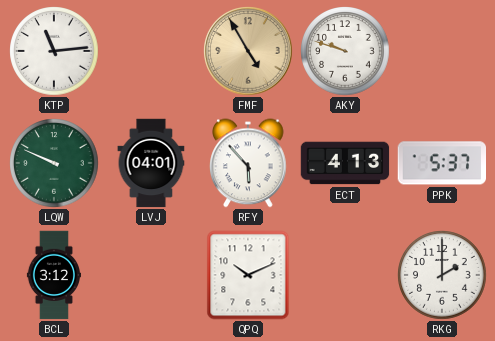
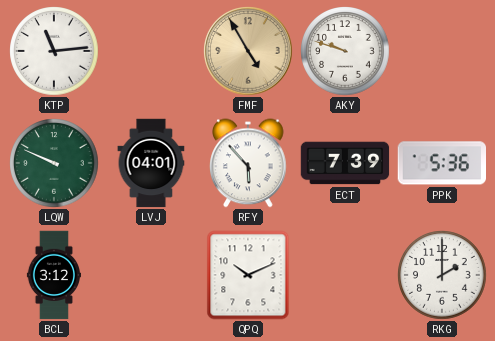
ECT: 4:13 -> 7:39
PPK: 5:37 -> 5:36
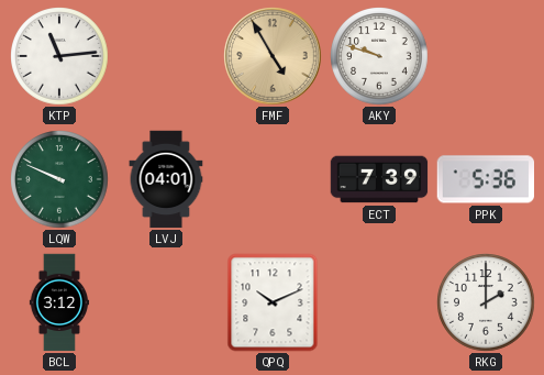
RFY: 5:53 -> none
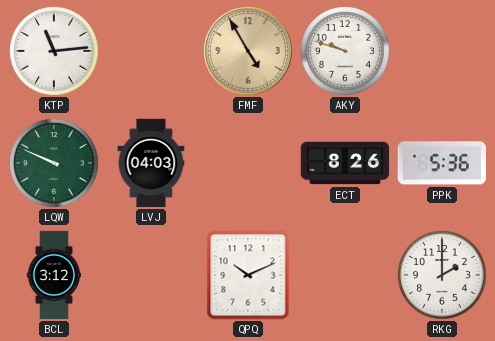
LVJ: 04:01 -> 04:03
ECT: 7:39 -> 8:26
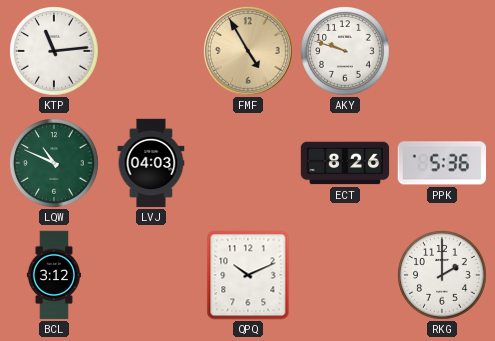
LQW: 9:49 -> 10:49
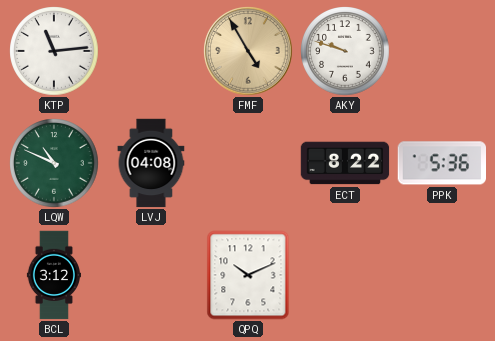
LVJ: 04:03 -> 04:08
ECT: 8:26 -> 8:22
RKG: 2:00 -> none
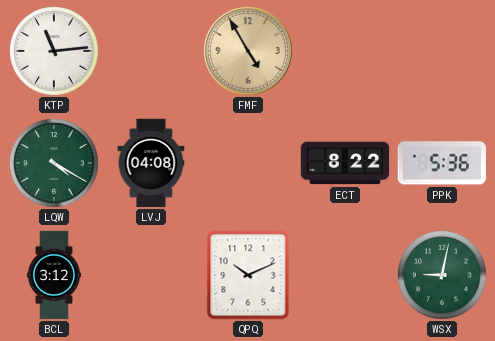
AKY: 9:48 -> none
LQW: 10:49 -> 4:20
WSX: none -> 9:02
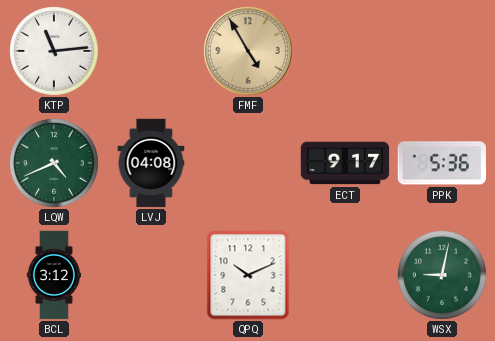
LQW: 4:20 -> 4:41
ECT: 8:22 -> 9:17
